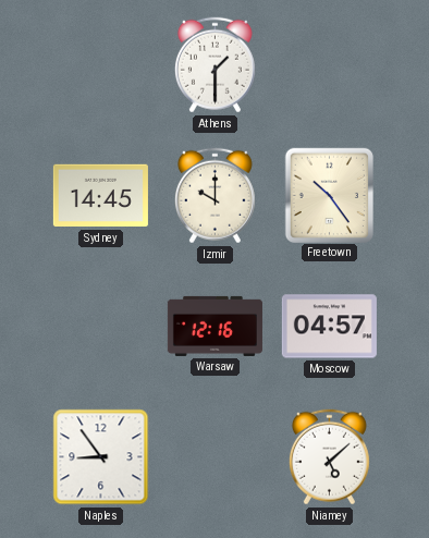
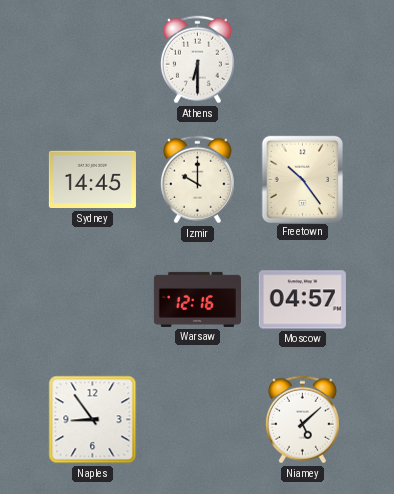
Athens: 1:30 -> 6:30
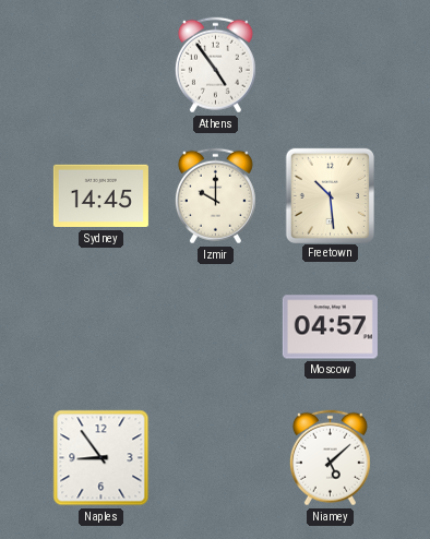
Athens: 6:30 -> 4:54
Freetown: 10:24 -> 10:29
Warsaw: 12:16 -> none
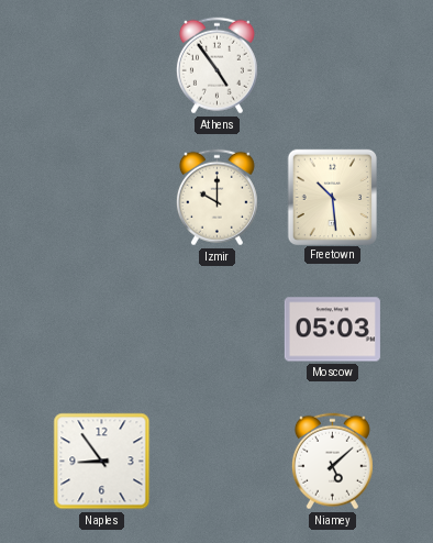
Sydney: 14:45 -> none
Moscow: 04:57 -> 05:03
